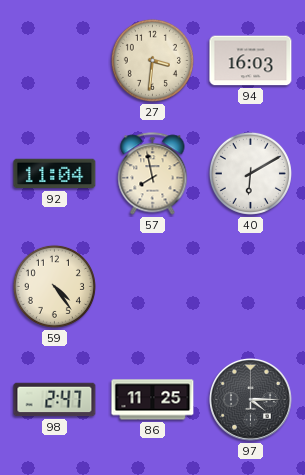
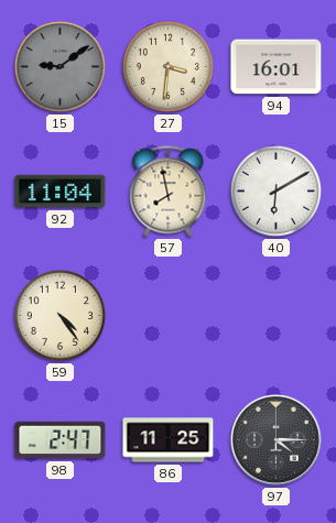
15: none -> 9:09
94: 16:03 -> 16:01
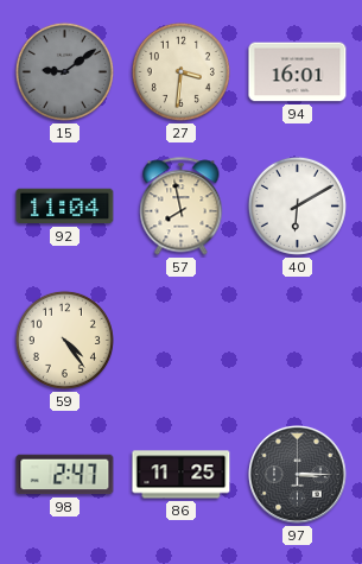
97: 4:15 -> 3:15
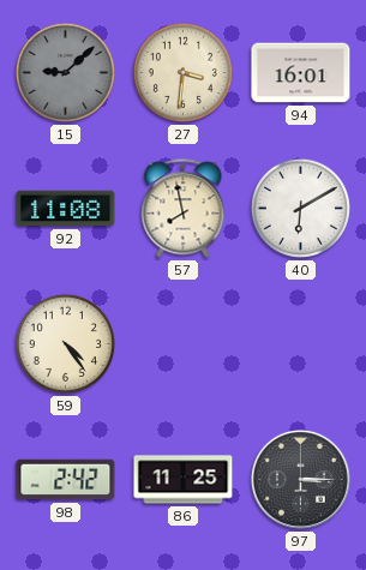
15: 9:09 -> 9:08
92: 11:04 -> 11:08
98: 2:47 -> 2:42
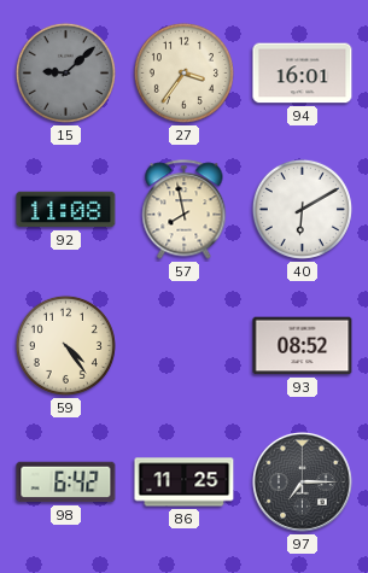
27: 3:31 -> 3:36
93: none -> 08:52
98: 2:42 -> 6:42
97: 3:15 -> 7:15
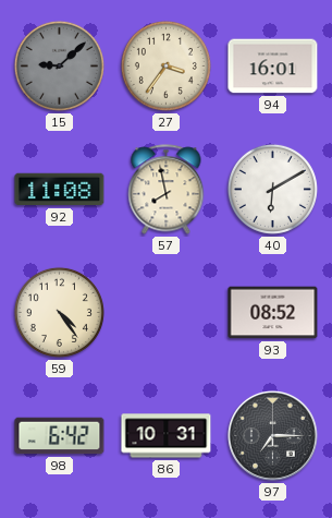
86: 11:25 -> 10:31
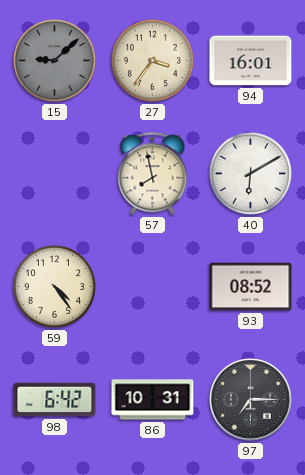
92: 11:08 -> none
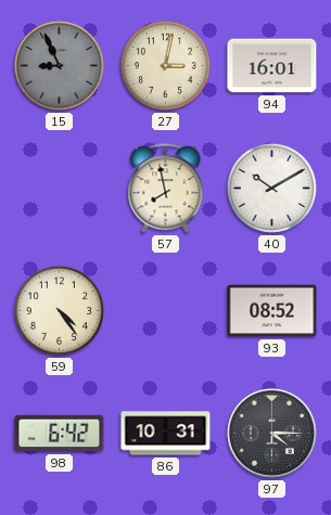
15: 9:08 -> 8:56
27: 3:36 -> 3:02
40: 6:10 -> 10:10
97: 7:15 -> 4:15
